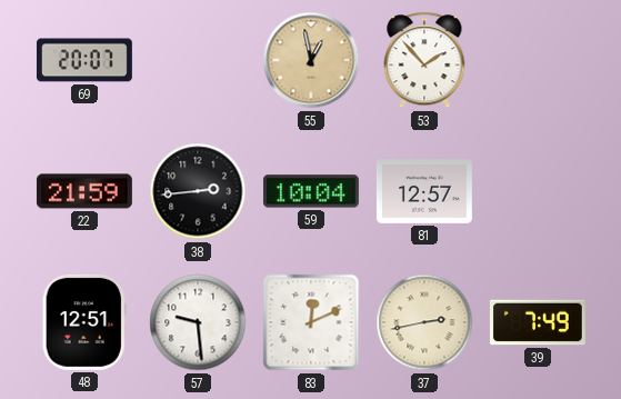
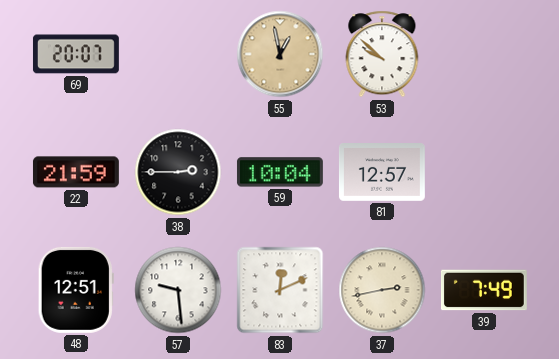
53: 1:53 -> 9:52
38: 2:44 -> 2:45
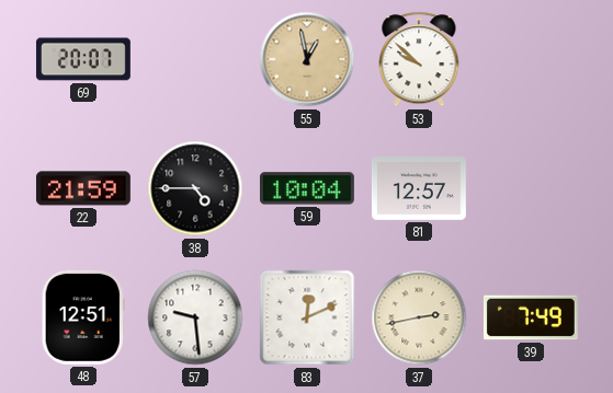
38: 2:45 -> 4:45
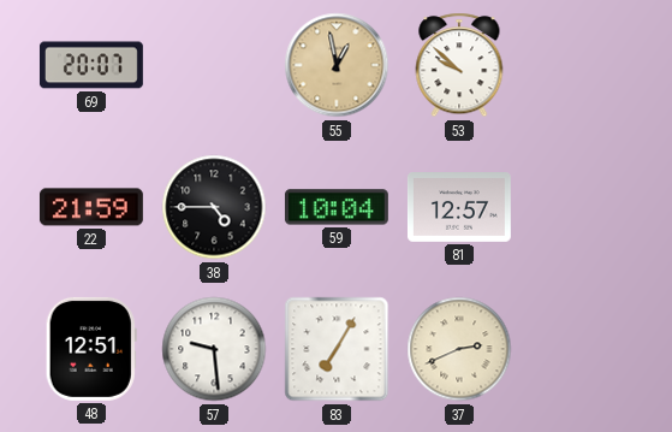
83: 12:11 -> 7:05
37: 2:43 -> 2:41
39: 7:49 -> none
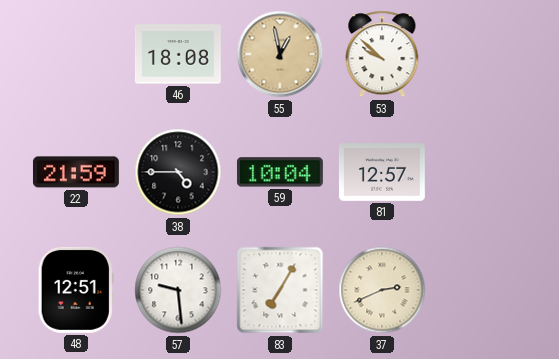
69: 20:07 -> none
46: none -> 18:08
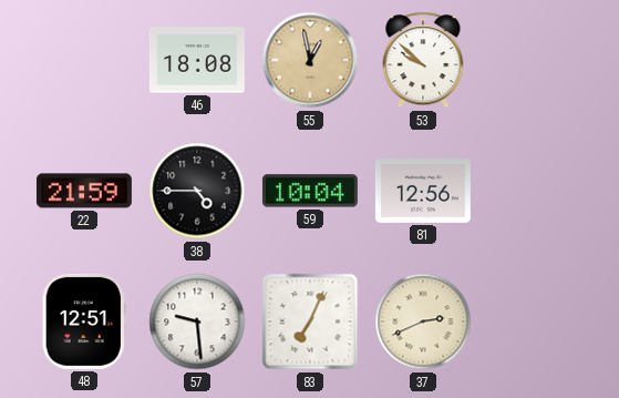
81: 12:57 -> 12:56
83: 7:05 -> 7:04
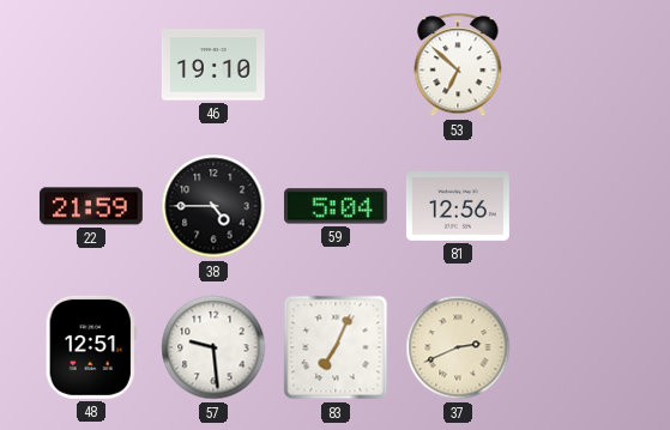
46: 18:08 -> 19:10
55: 12:58 -> none
53: 9:52 -> 6:52
59: 10:04 -> 5:04
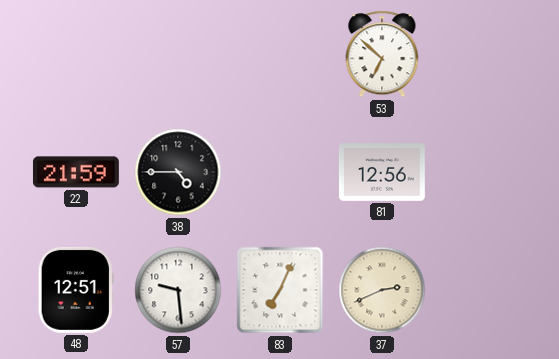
46: 19:10 -> none
59: 5:04 -> none
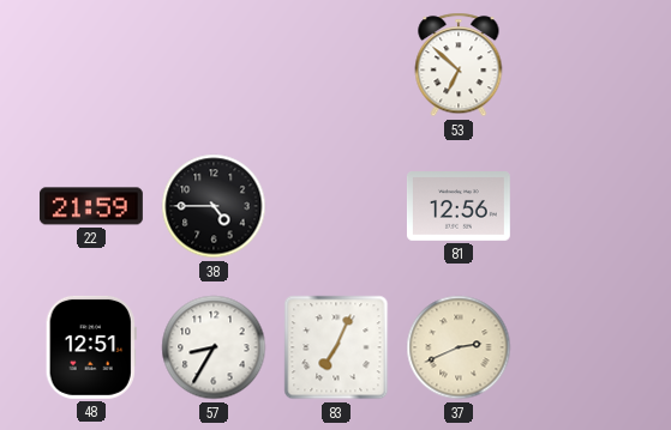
57: 9:29 -> 8:35
